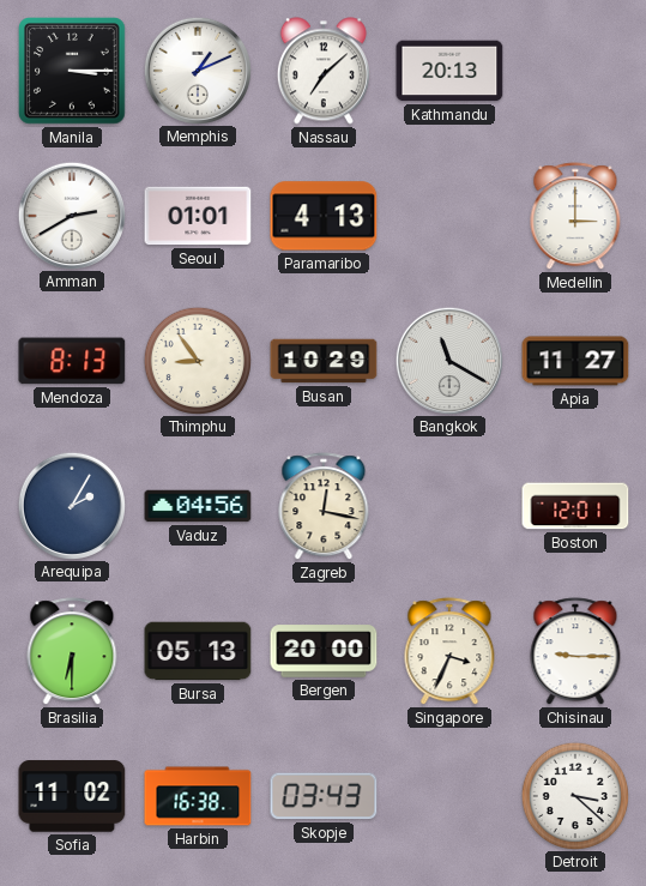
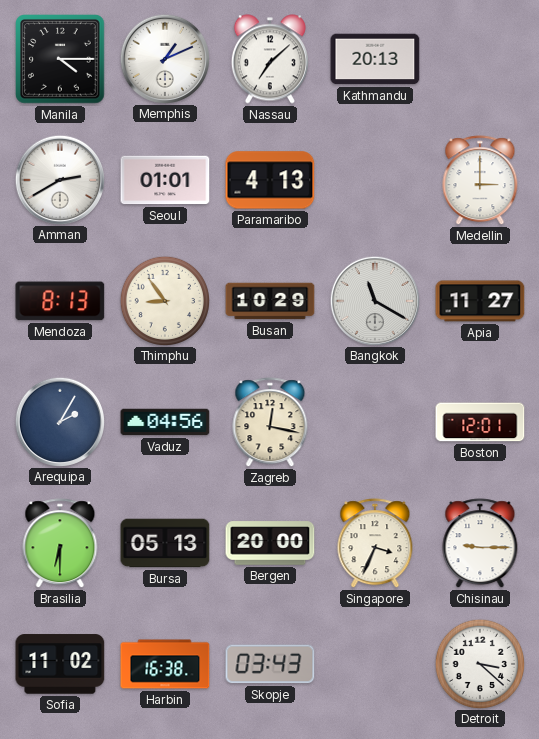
Manila: 3:15 -> 4:15
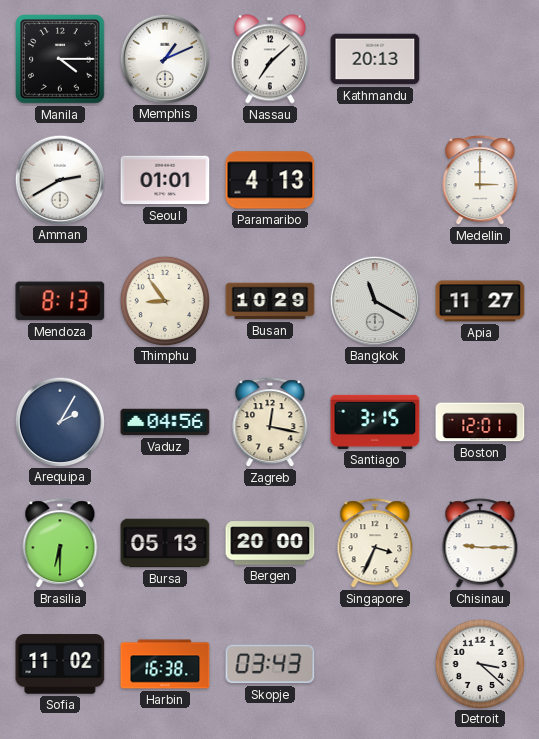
Santiago: none -> 3:15
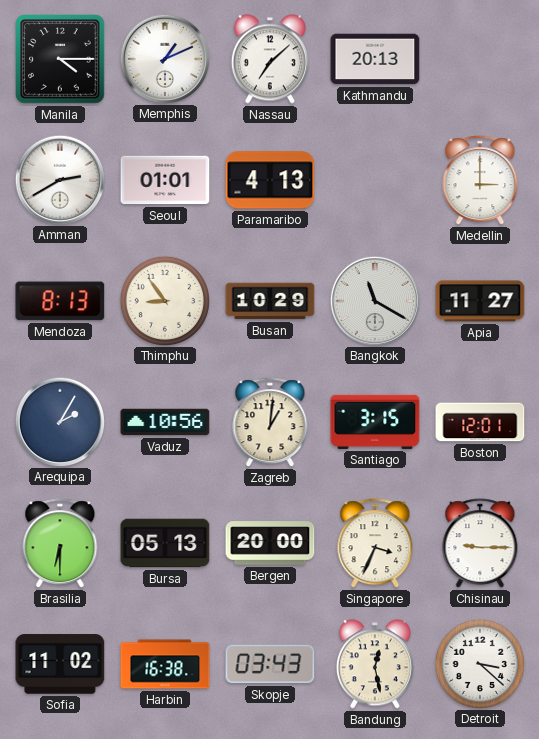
Vaduz: 04:56 -> 10:56
Zagreb: 12:17 -> 1:01
Bandung: none -> 12:28
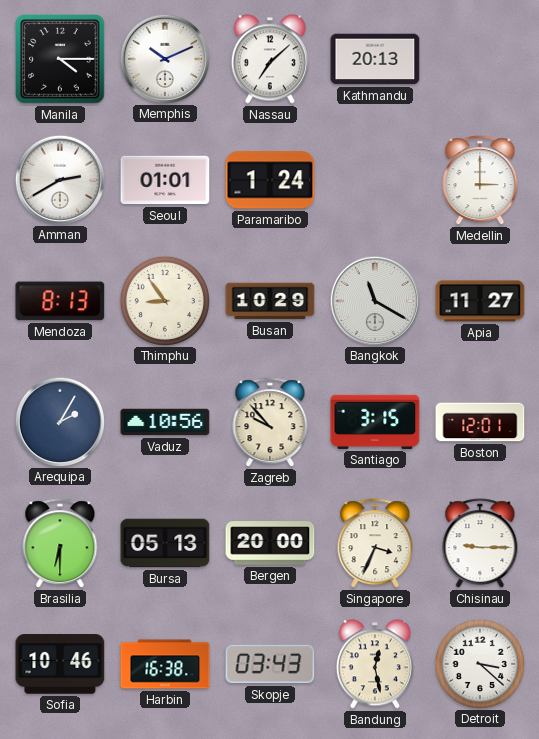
Memphis: 1:11 -> 10:11
Paramaribo: 4:13 -> 1:24
Zagreb: 1:01 -> 9:53
Sofia: 11:02 -> 10:46
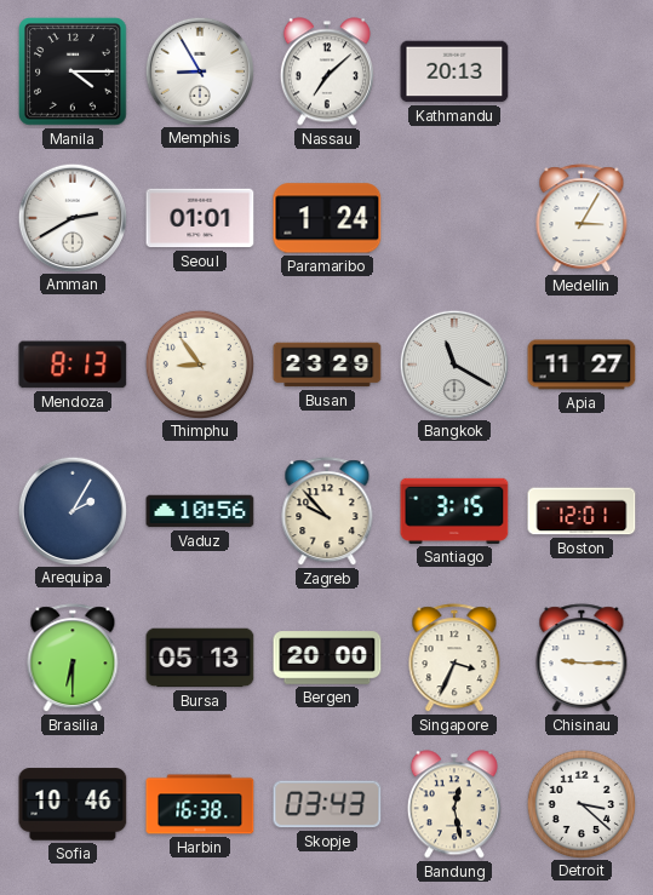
Memphis: 10:11 -> 8:55
Medellin: 3:00 -> 3:05
Busan: 10:29 -> 23:29
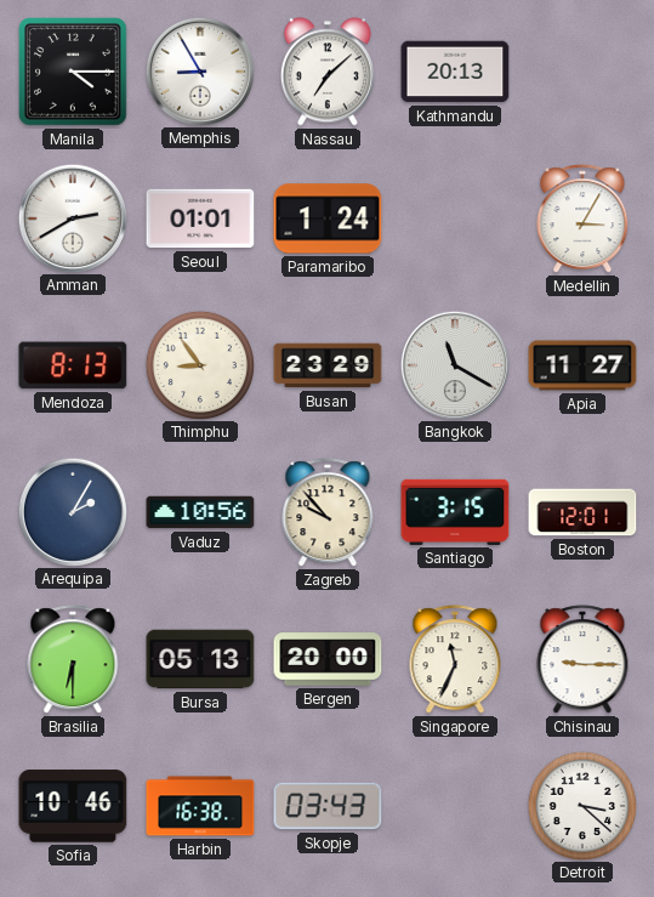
Singapore: 3:34 -> 11:34
Bandung: 12:28 -> none
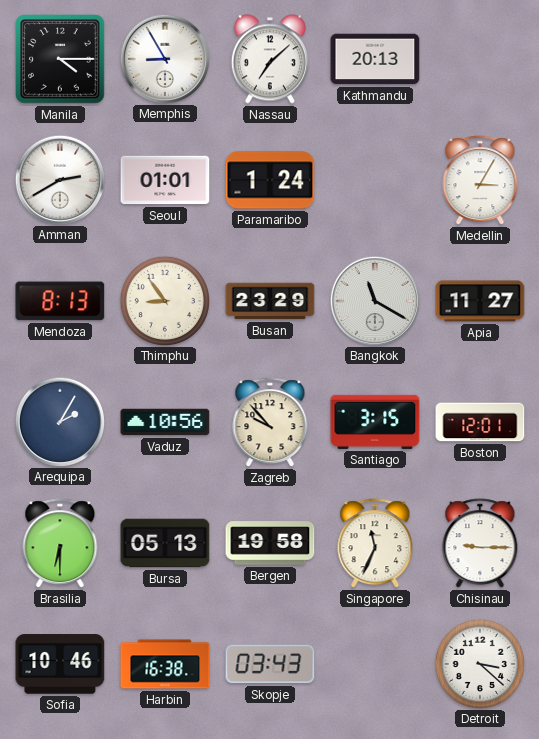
Bergen: 20:00 -> 19:58
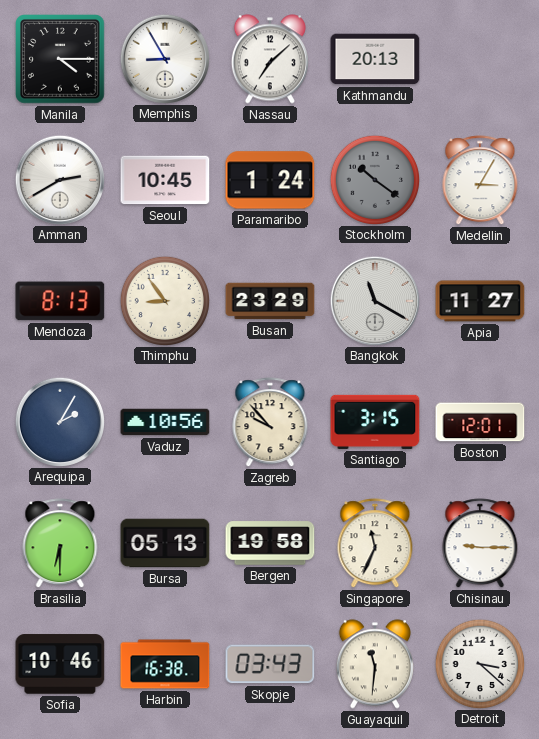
Seoul: 01:01 -> 10:45
Stockholm: none -> 10:21
Guayaquil: none -> 11:31
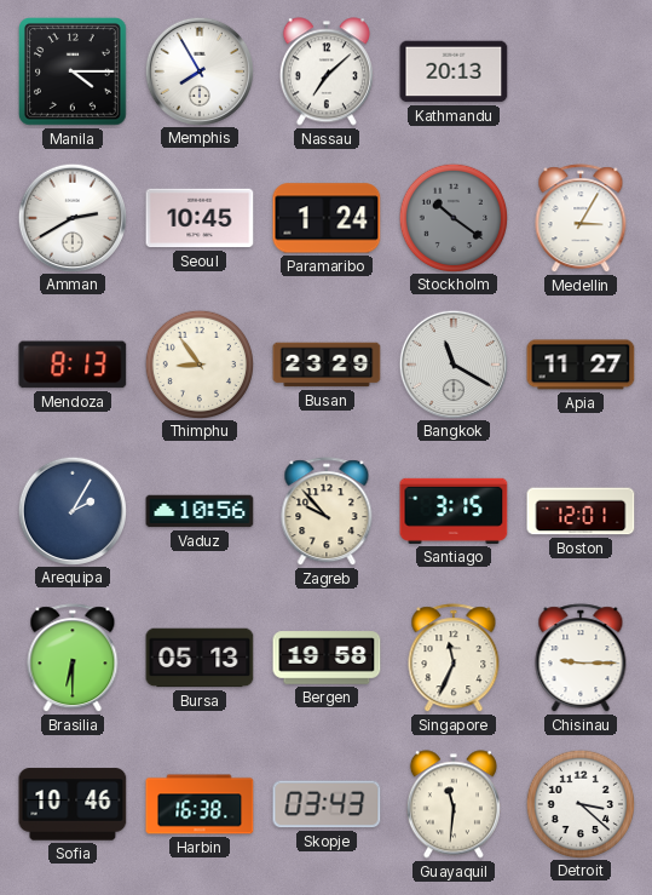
Memphis: 8:55 -> 7:55
